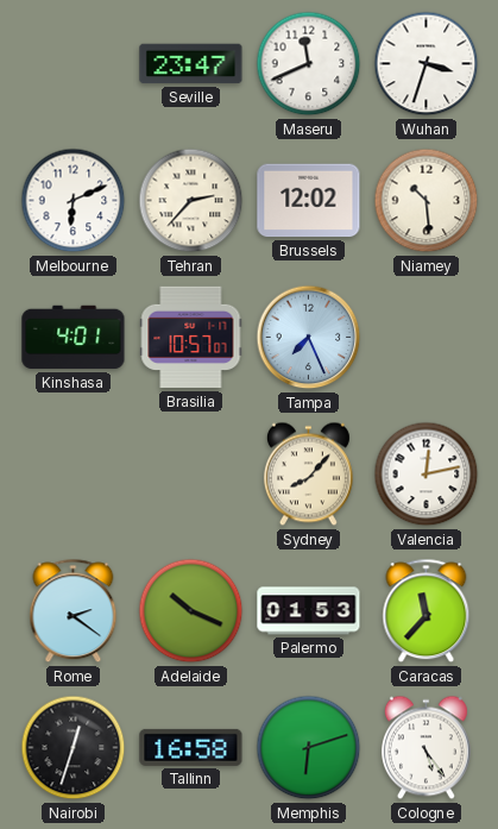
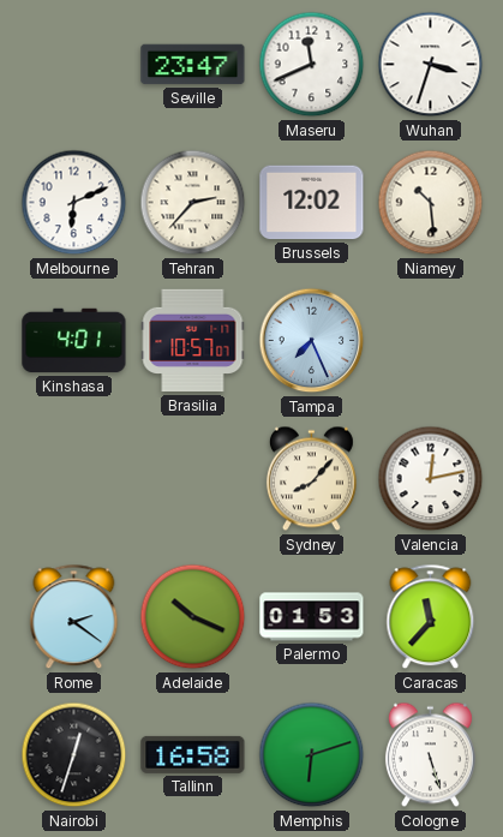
Cologne: 5:24 -> 5:27
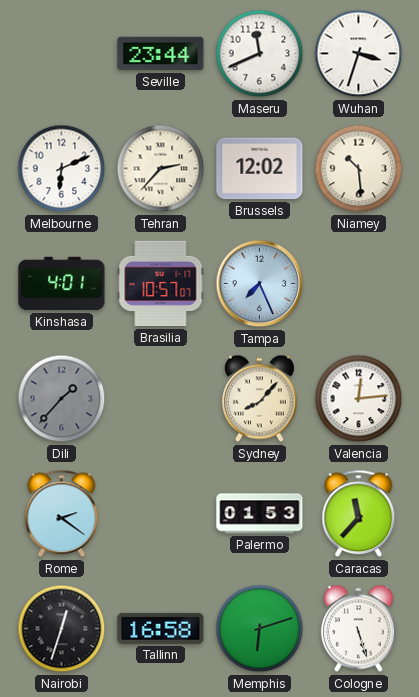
Seville: 23:47 -> 23:44
Dili: none -> 1:37
Valencia: 12:13 -> 12:14
Adelaide: 10:19 -> none
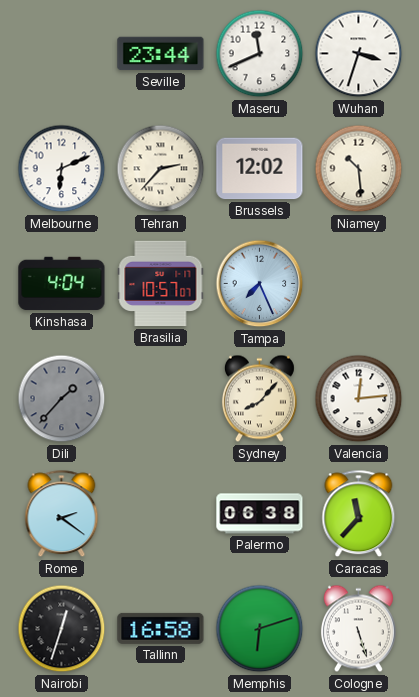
Kinshasa: 4:01 -> 4:04
Palermo: 01:53 -> 06:38
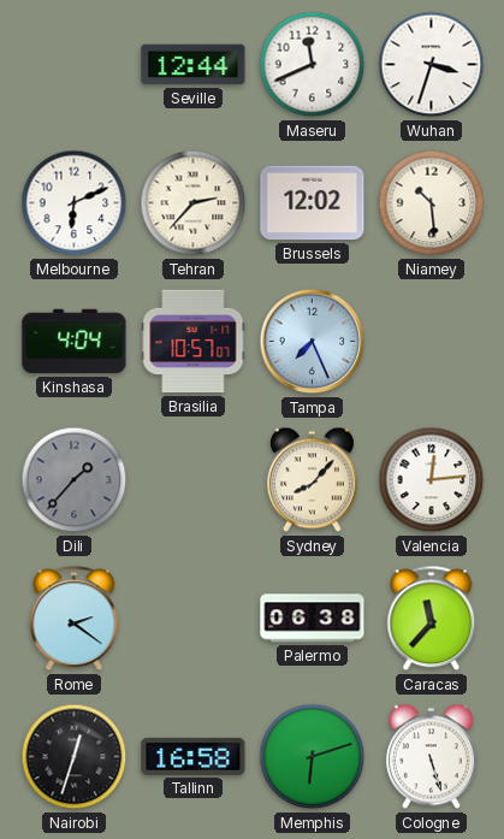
Seville: 23:44 -> 12:44
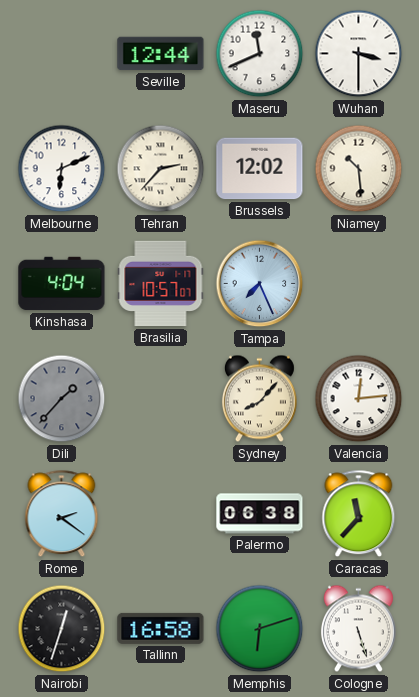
Wuhan: 3:33 -> 3:30
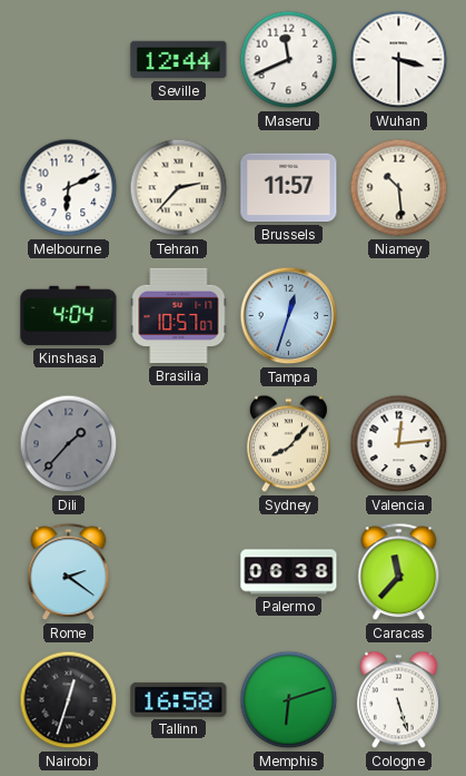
Brussels: 12:02 -> 11:57
Tampa: 7:26 -> 12:33
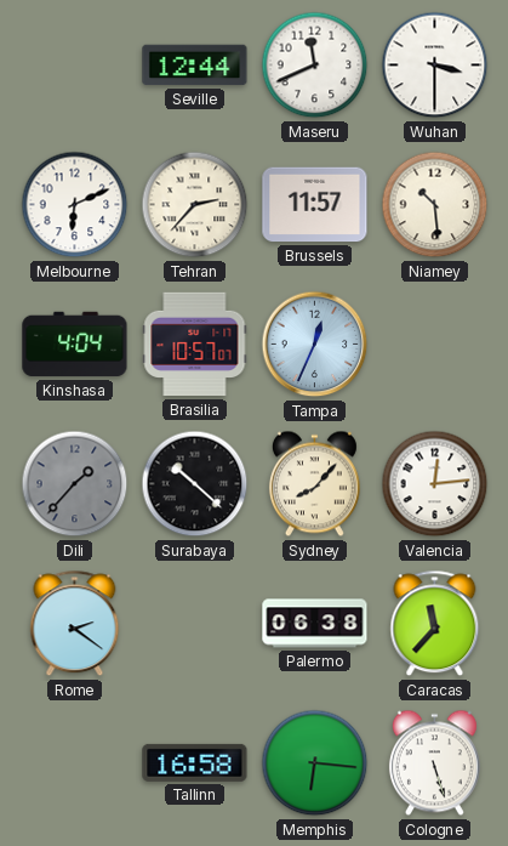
Tampa: 12:33 -> 12:34
Surabaya: none -> 10:22
Nairobi: 12:33 -> none
Memphis: 6:12 -> 6:16
